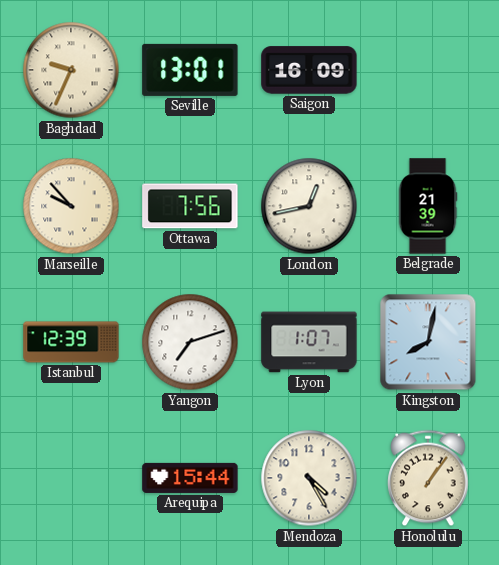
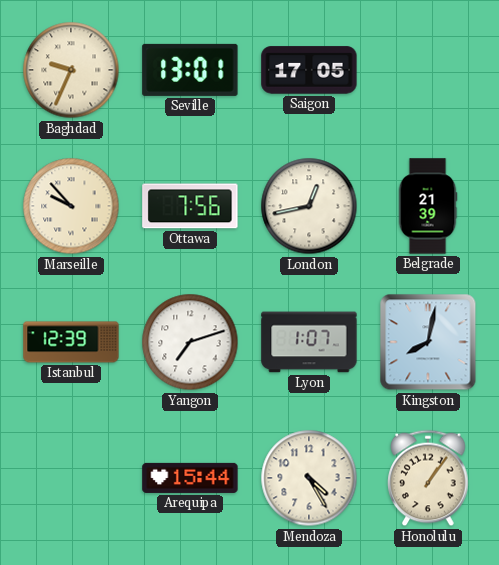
Saigon: 16:09 -> 17:05
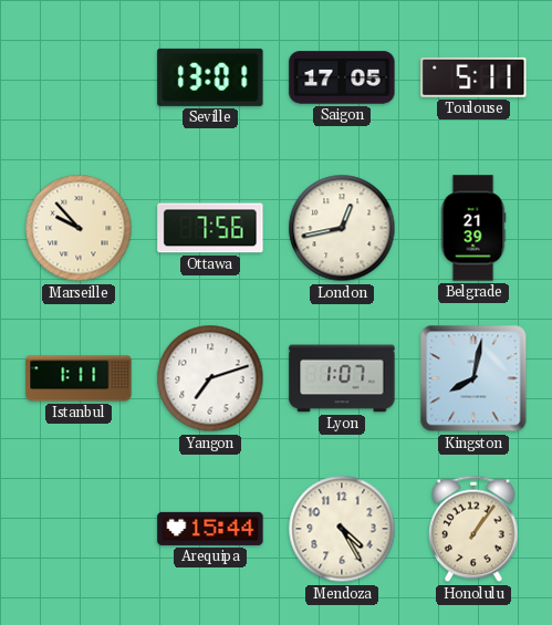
Baghdad: 9:34 -> none
Toulouse: none -> 5:11
Istanbul: 12:39 -> 1:11
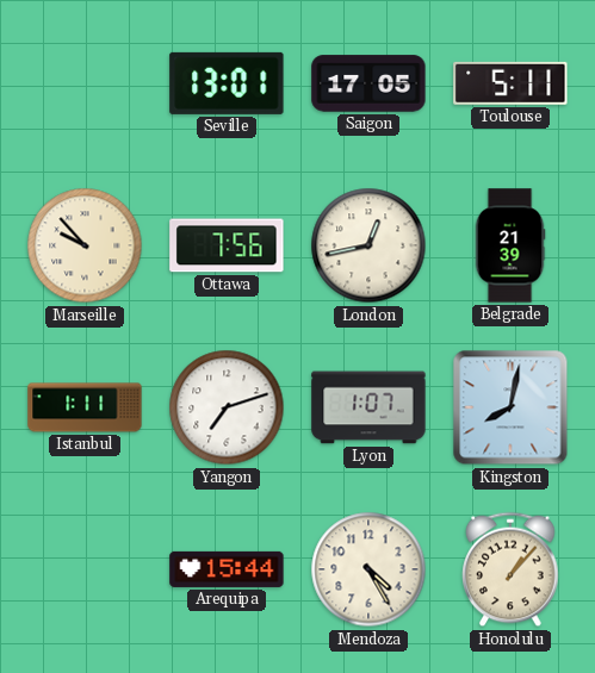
Honolulu: 1:06 -> 1:07
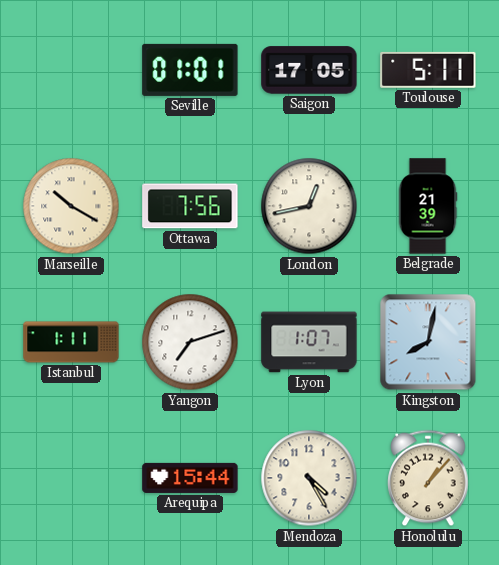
Seville: 13:01 -> 01:01
Marseille: 9:53 -> 10:20
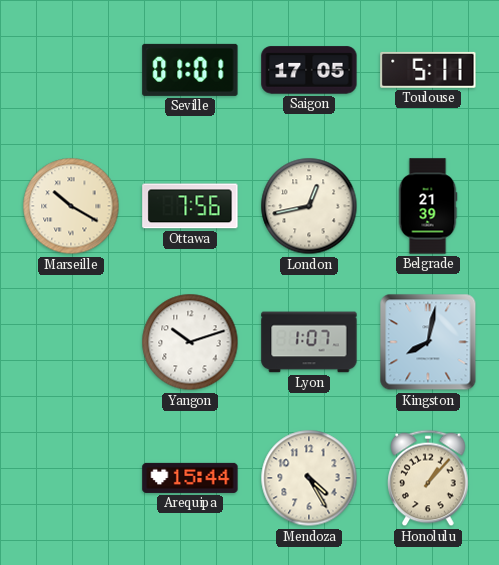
Istanbul: 1:11 -> none
Yangon: 7:12 -> 10:12
